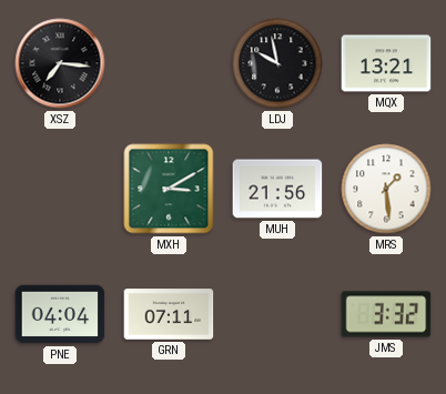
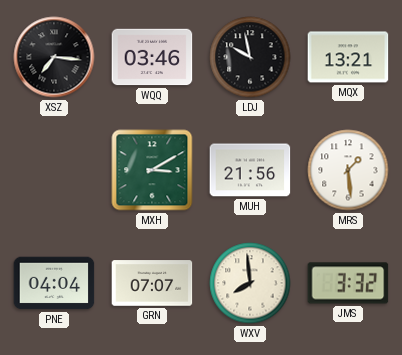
WQQ: none -> 03:46
GRN: 07:11 -> 07:07
WXV: none -> 7:59
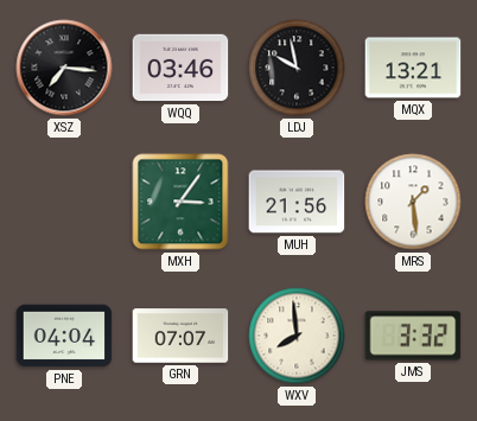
MXH: 3:10 -> 3:06
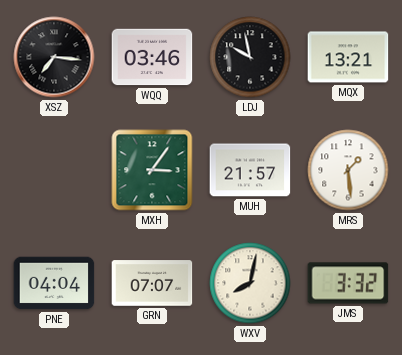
MUH: 21:56 -> 21:57
WXV: 7:59 -> 8:02
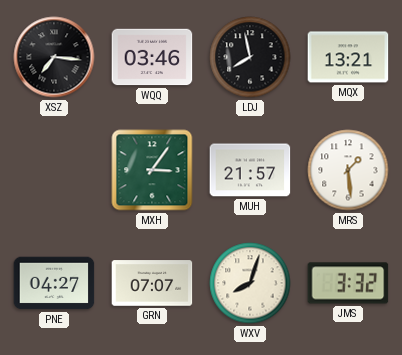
LDJ: 9:58 -> 7:58
PNE: 04:04 -> 04:27
WXV: 8:02 -> 8:03
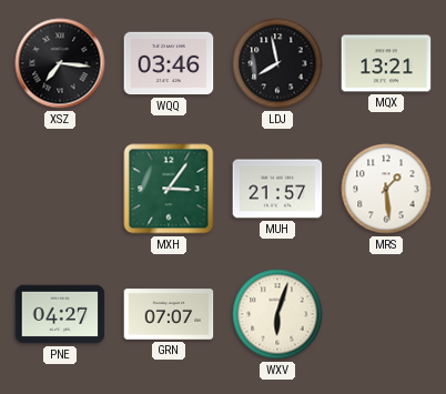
WXV: 8:03 -> 6:03
JMS: 3:32 -> none
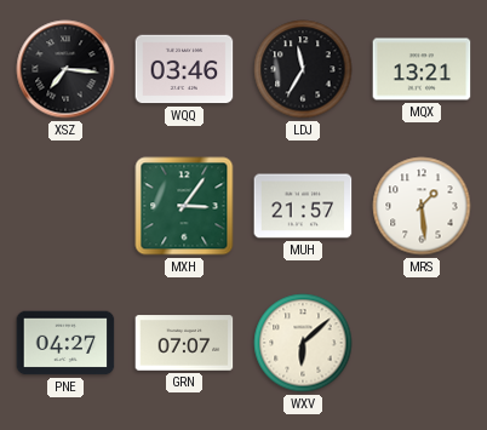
LDJ: 7:58 -> 11:35
WXV: 6:03 -> 6:08
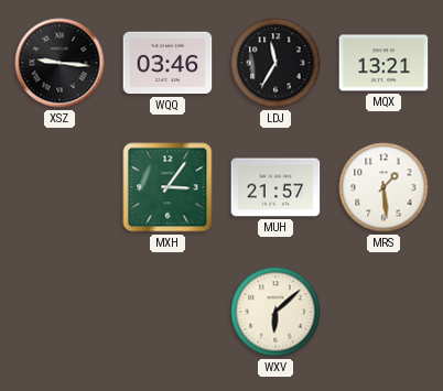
XSZ: 7:16 -> 9:16
PNE: 04:27 -> none
GRN: 07:07 -> none
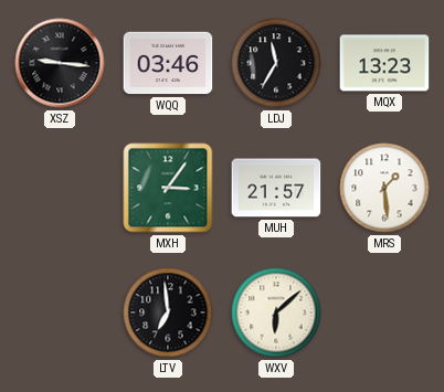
MQX: 13:21 -> 13:23
LTV: none -> 6:59
